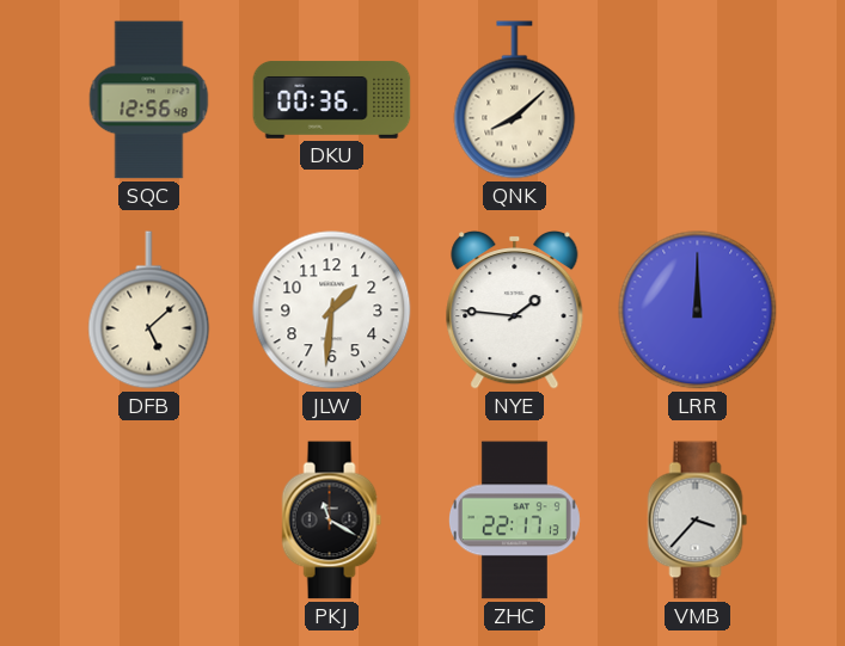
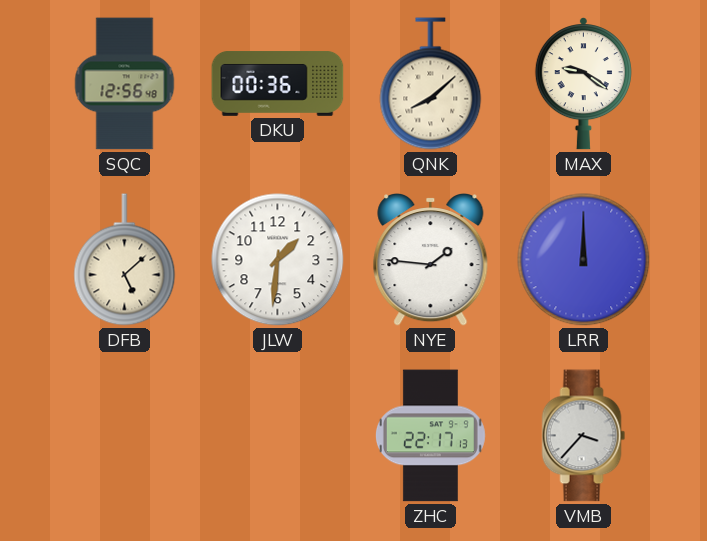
MAX: none -> 9:21
PKJ: 11:20 -> none
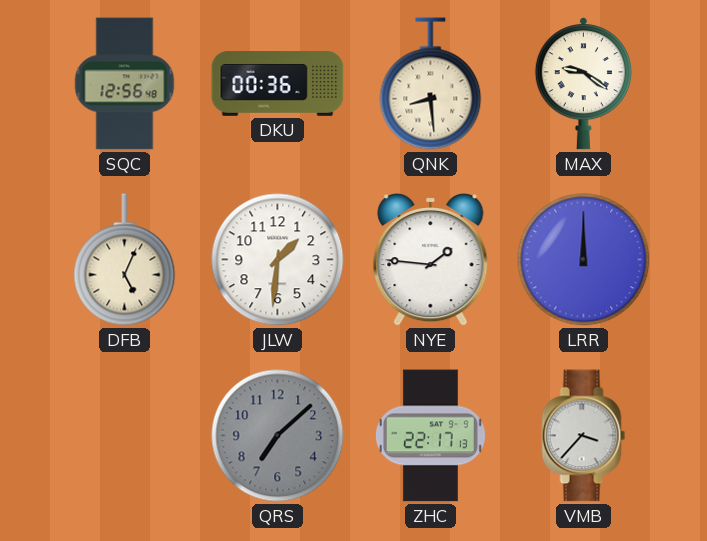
QNK: 8:08 -> 8:29
DFB: 5:08 -> 5:04
QRS: none -> 7:08
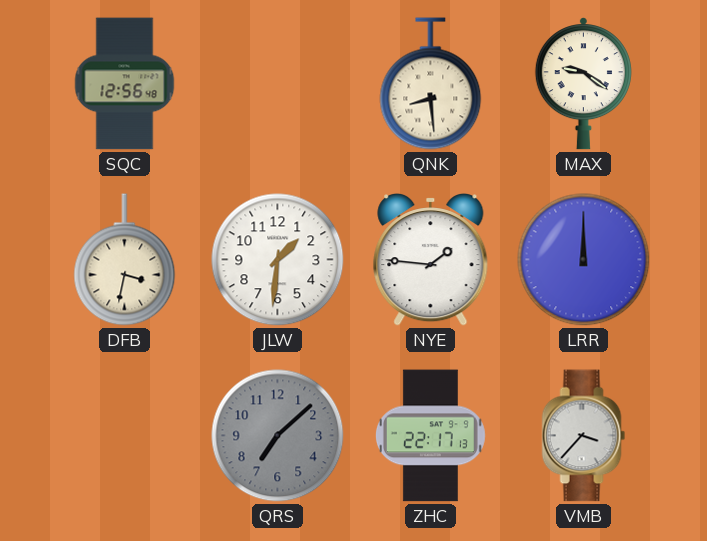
DKU: 00:36 -> none
DFB: 5:04 -> 3:32
